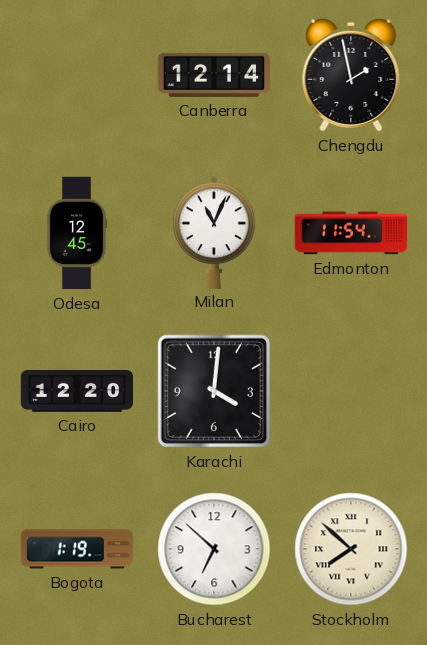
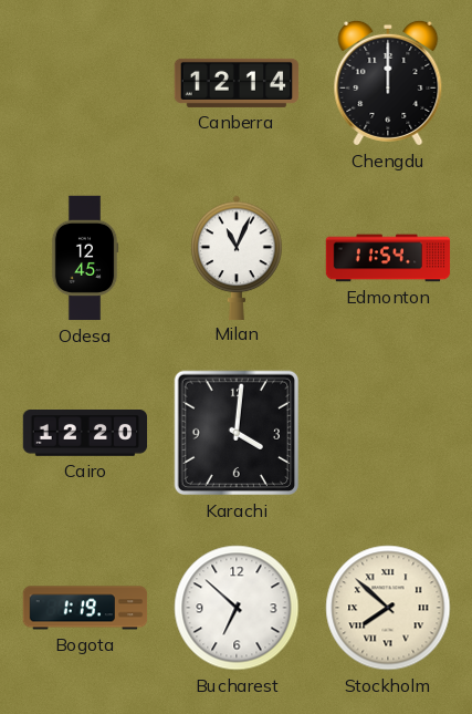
Chengdu: 1:58 -> 12:00
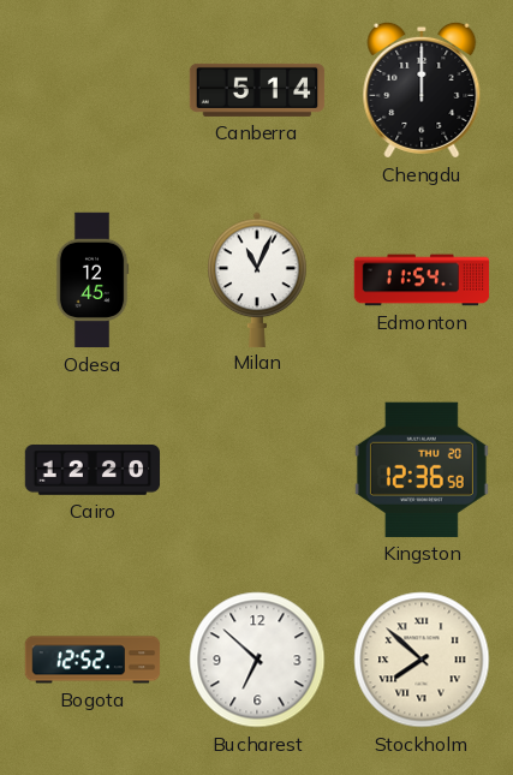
Canberra: 12:14 -> 5:14
Karachi: 4:01 -> none
Kingston: none -> 12:36
Bogota: 1:19 -> 12:52
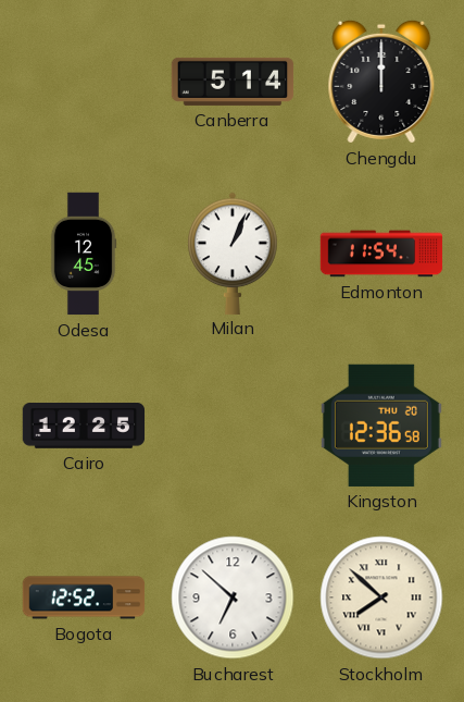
Milan: 11:04 -> 1:04
Cairo: 12:20 -> 12:25
